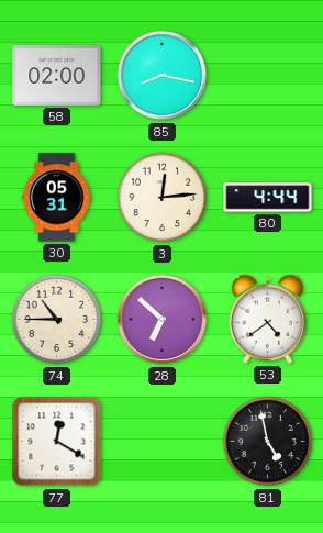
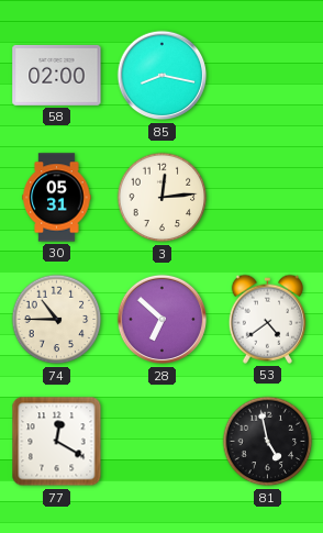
80: 4:44 -> none
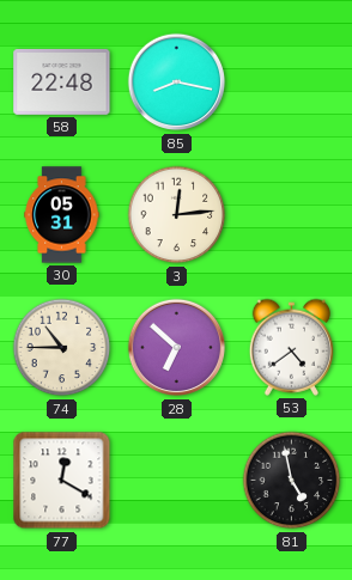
58: 02:00 -> 22:48
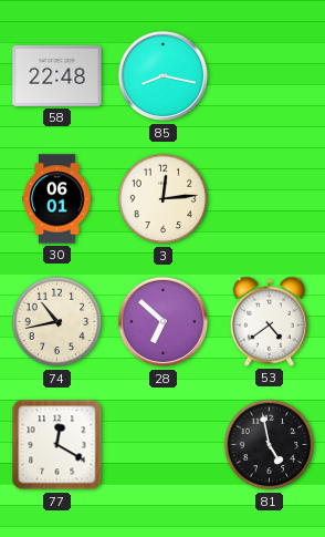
30: 05:31 -> 06:01
74: 10:45 -> 10:43
